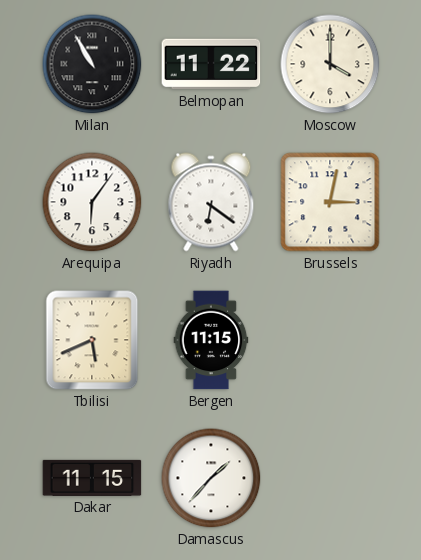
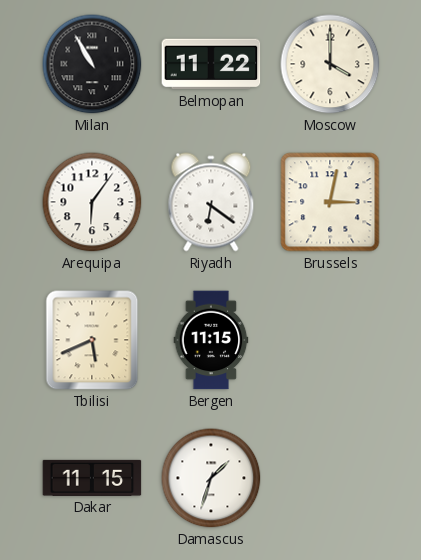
Damascus: 1:37 -> 1:33
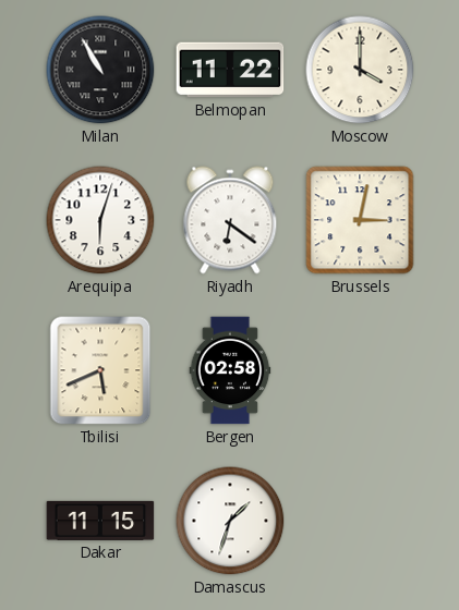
Arequipa: 6:06 -> 6:03
Bergen: 11:15 -> 02:58
